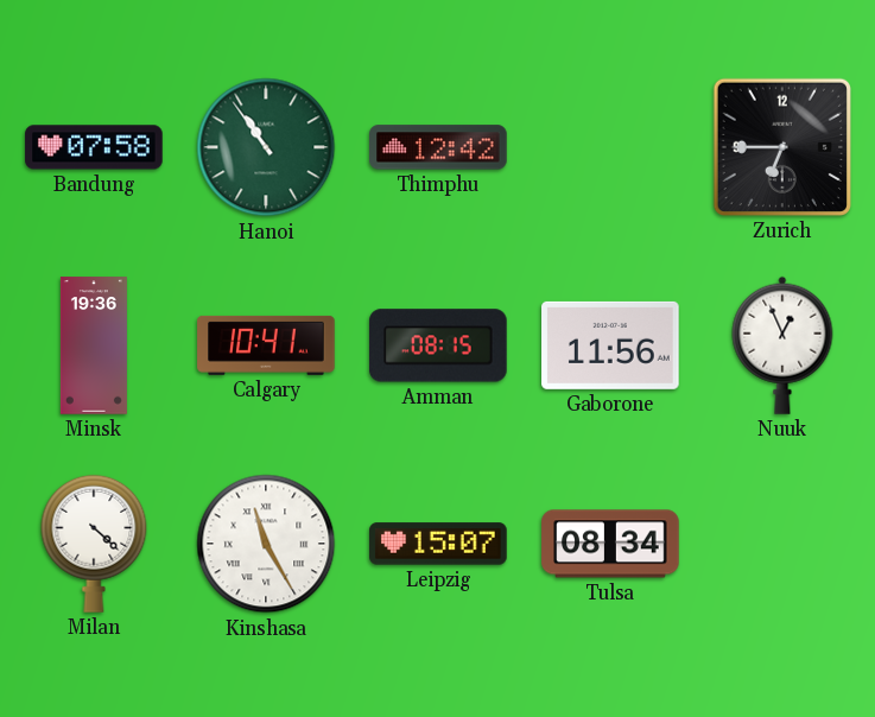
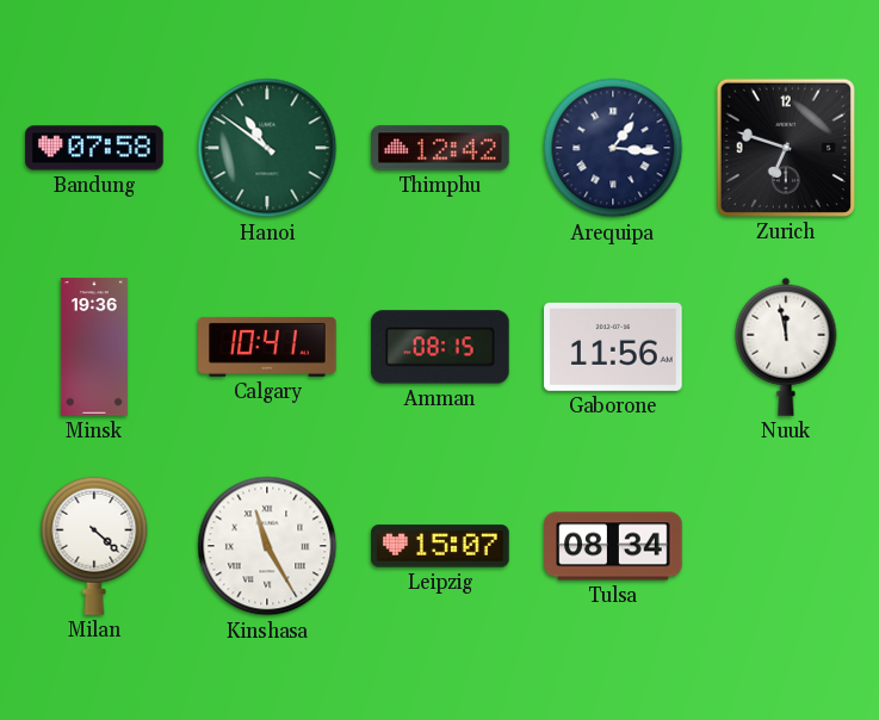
Hanoi: 10:54 -> 10:51
Arequipa: none -> 1:16
Zurich: 6:45 -> 6:48
Nuuk: 12:56 -> 11:58
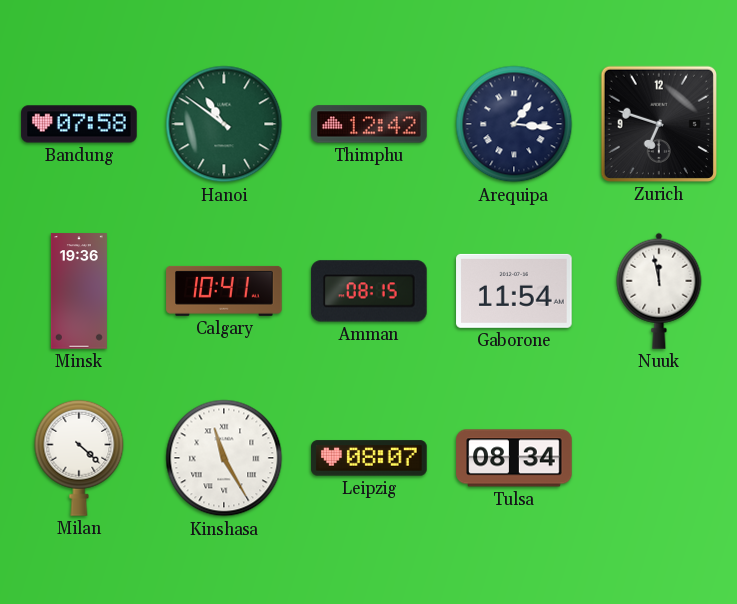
Gaborone: 11:56 -> 11:54
Leipzig: 15:07 -> 08:07
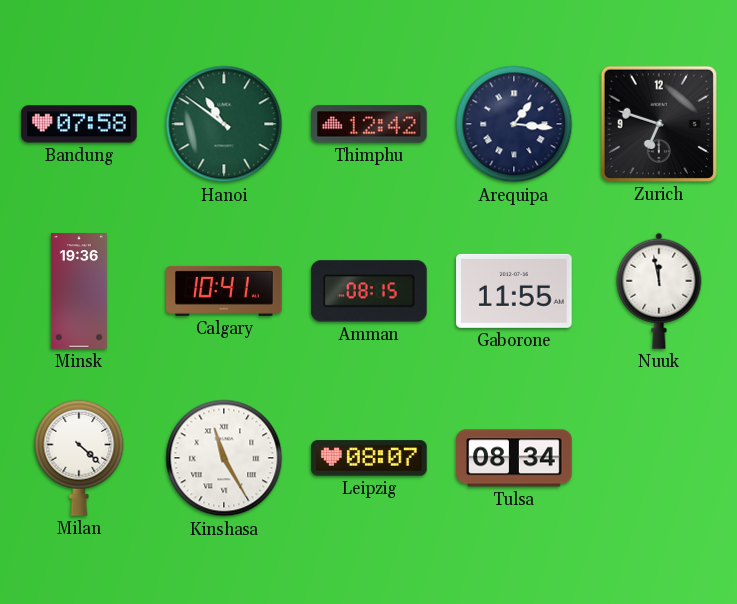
Gaborone: 11:54 -> 11:55
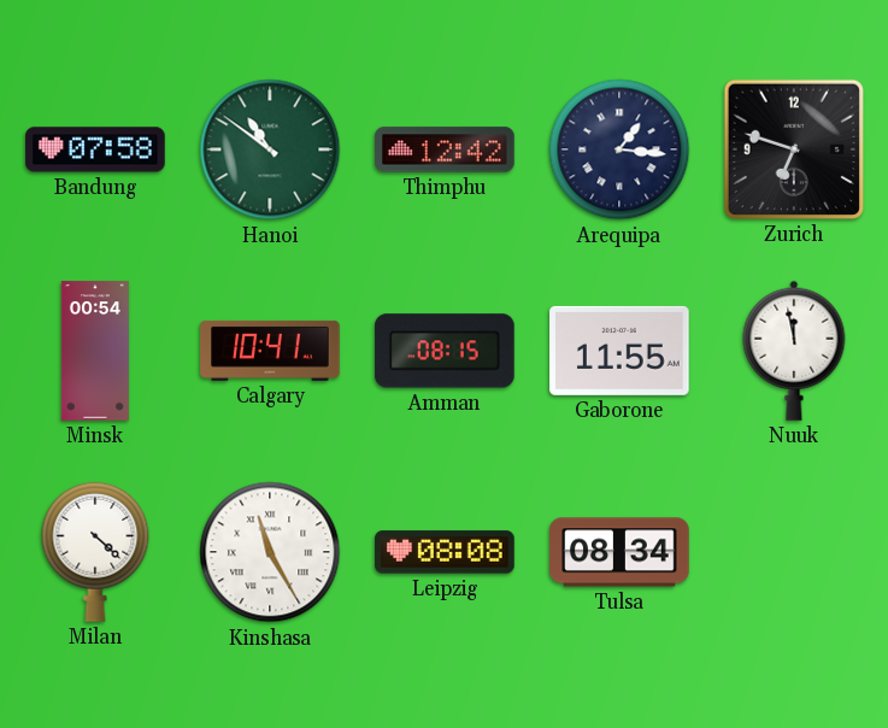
Minsk: 19:36 -> 00:54
Leipzig: 08:07 -> 08:08
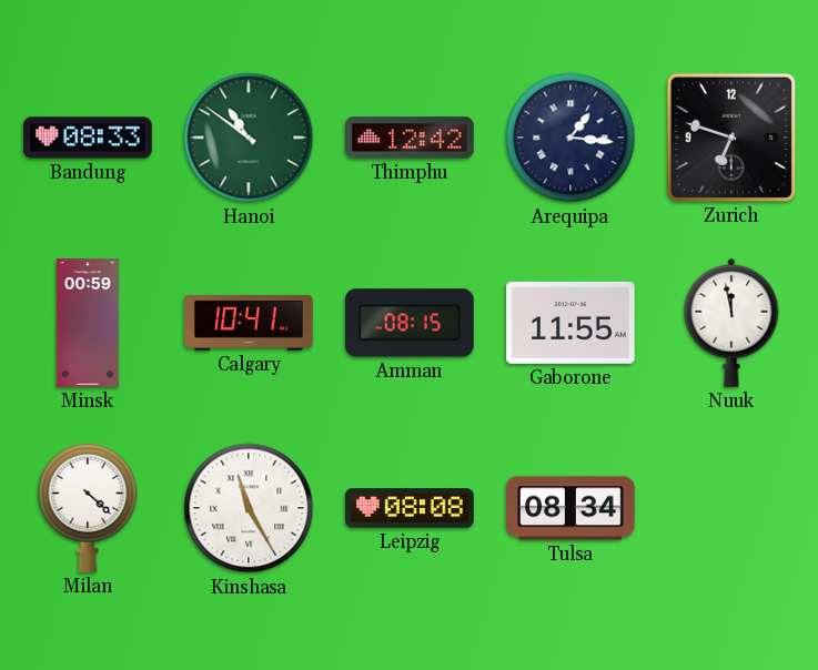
Bandung: 07:58 -> 08:33
Minsk: 00:54 -> 00:59
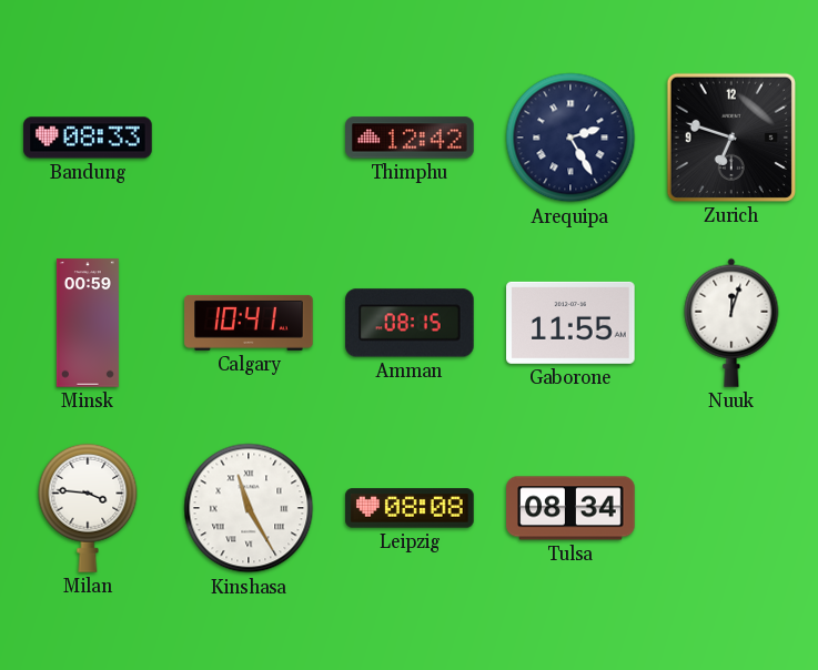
Hanoi: 10:51 -> none
Arequipa: 1:16 -> 2:25
Nuuk: 11:58 -> 12:03
Milan: 4:22 -> 3:46
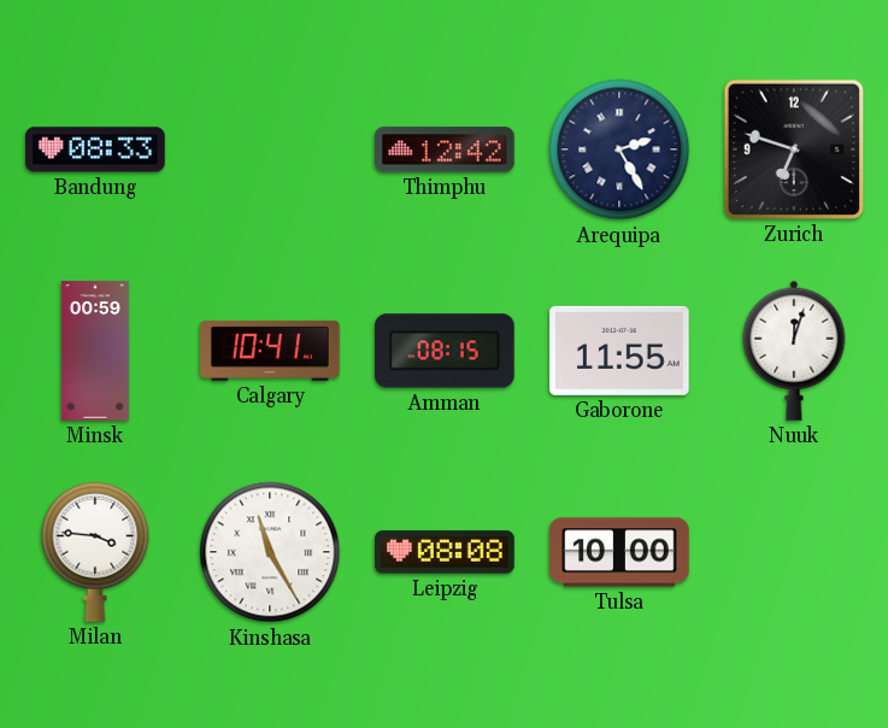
Tulsa: 08:34 -> 10:00
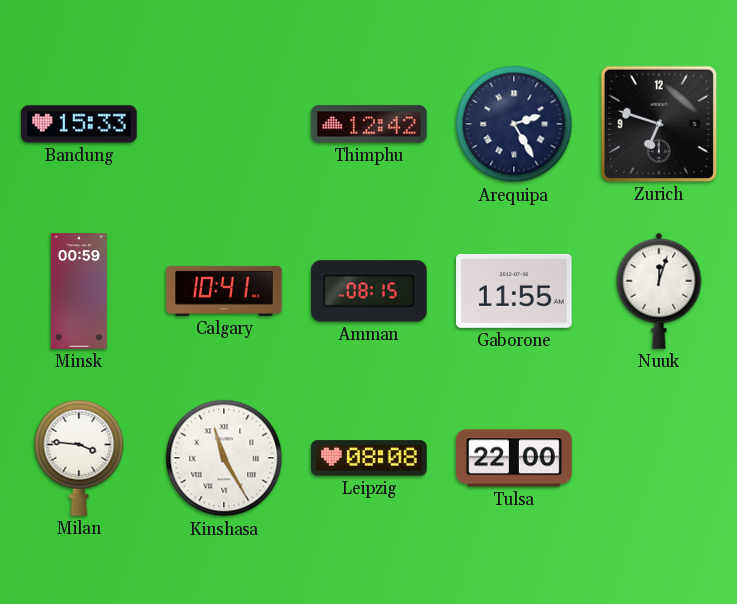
Bandung: 08:33 -> 15:33
Tulsa: 10:00 -> 22:00
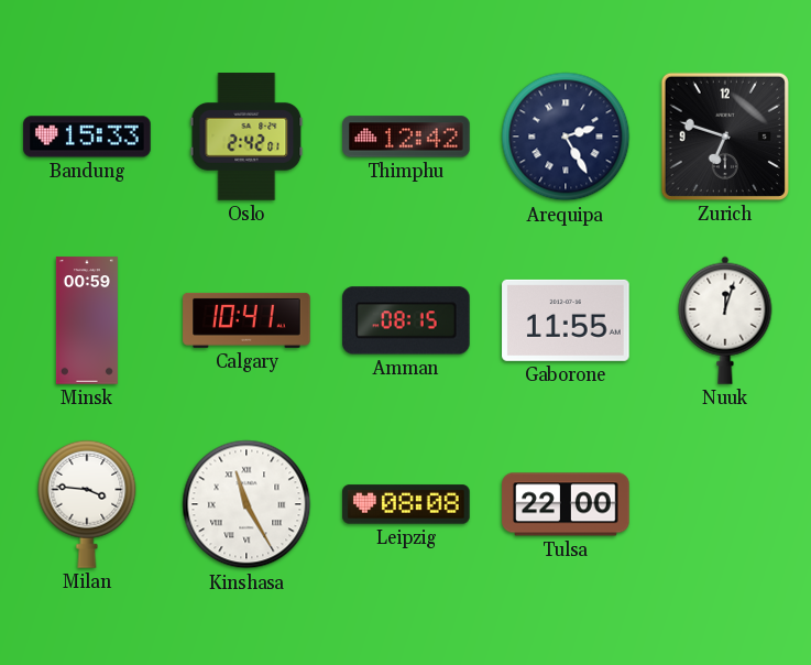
Oslo: none -> 2:42
